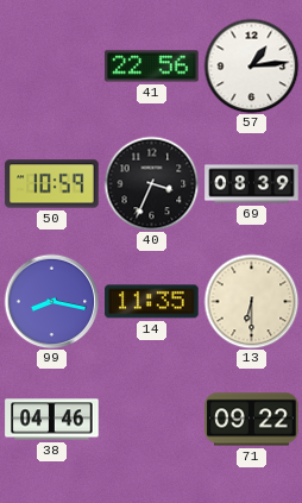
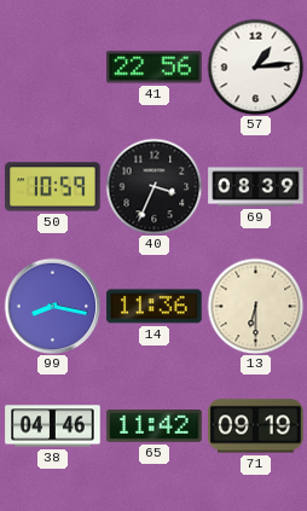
14: 11:35 -> 11:36
65: none -> 11:42
71: 09:22 -> 09:19
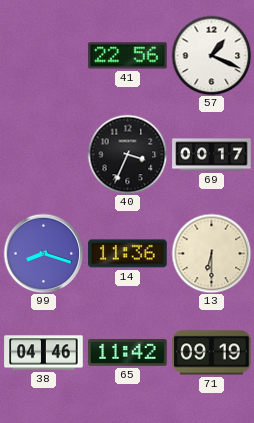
57: 1:14 -> 1:19
50: 10:59 -> none
69: 08:39 -> 00:17
99: 8:17 -> 8:18
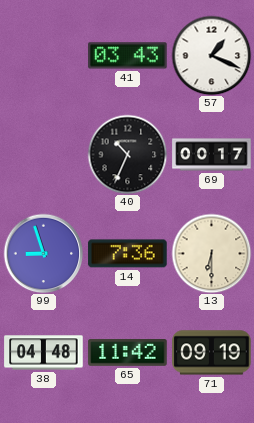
41: 22:56 -> 03:43
40: 3:34 -> 10:34
99: 8:18 -> 8:57
14: 11:36 -> 7:36
38: 04:46 -> 04:48
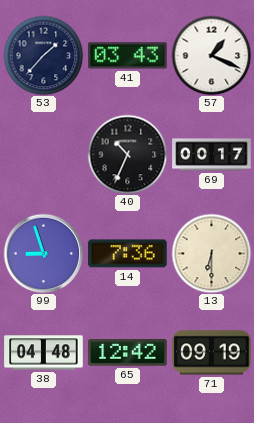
53: none -> 1:37
65: 11:42 -> 12:42
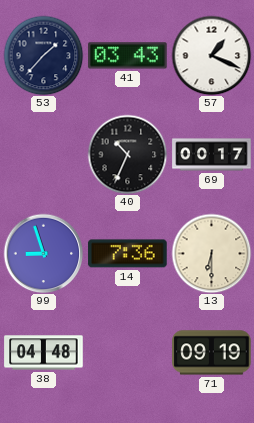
65: 12:42 -> none
